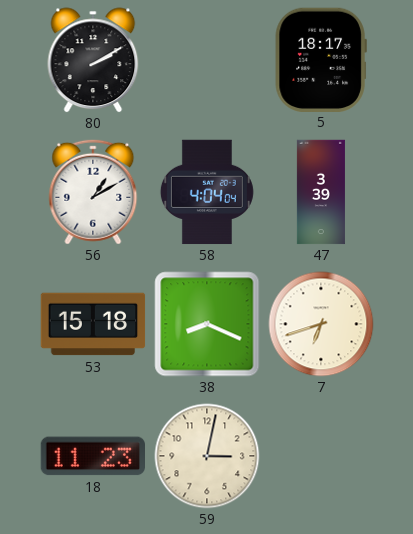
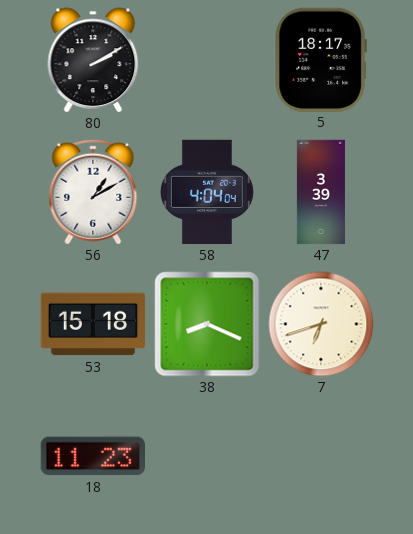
59: 3:02 -> none
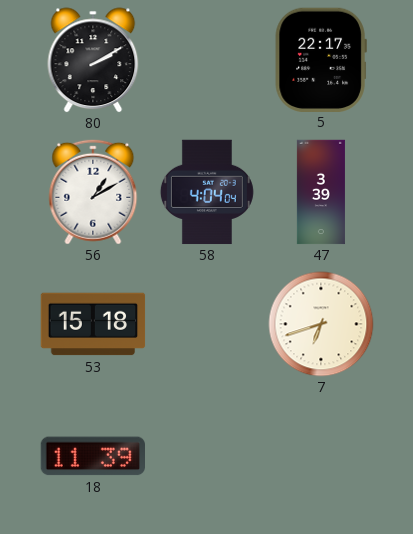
5: 18:17 -> 22:17
38: 8:19 -> none
18: 11:23 -> 11:39
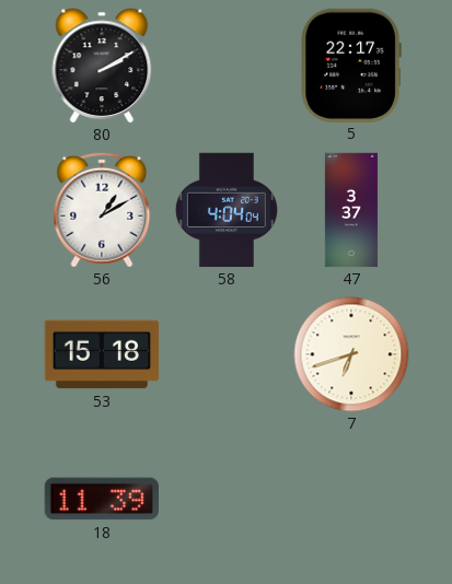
47: 3:39 -> 3:37
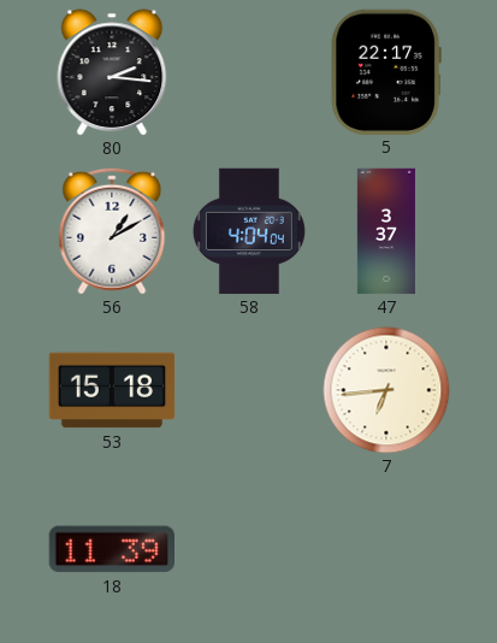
80: 2:10 -> 2:16
7: 6:42 -> 6:44
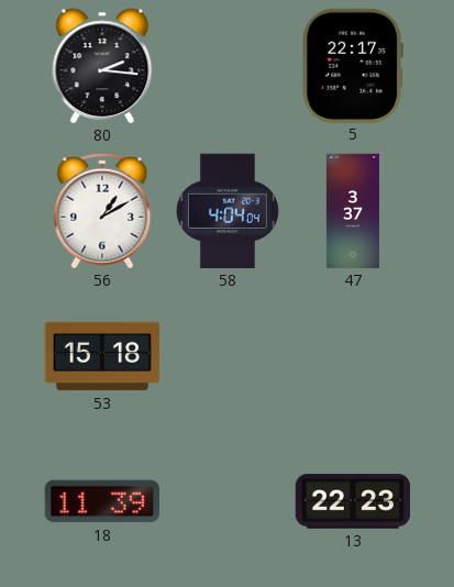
7: 6:44 -> none
13: none -> 22:23
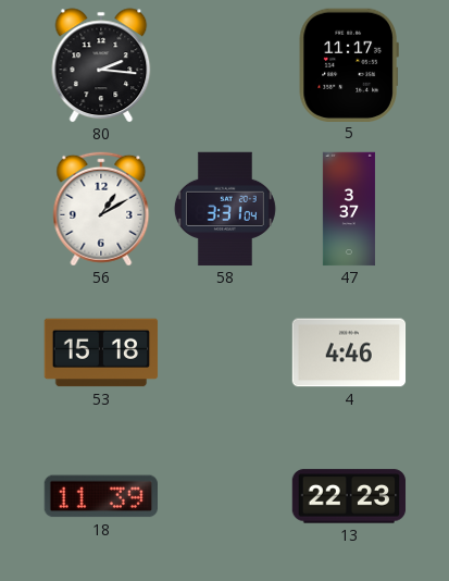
5: 22:17 -> 11:17
58: 4:04 -> 3:31
4: none -> 4:46
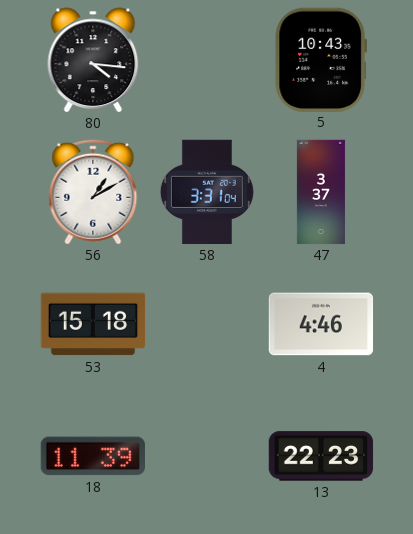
80: 2:16 -> 4:16
5: 11:17 -> 10:43
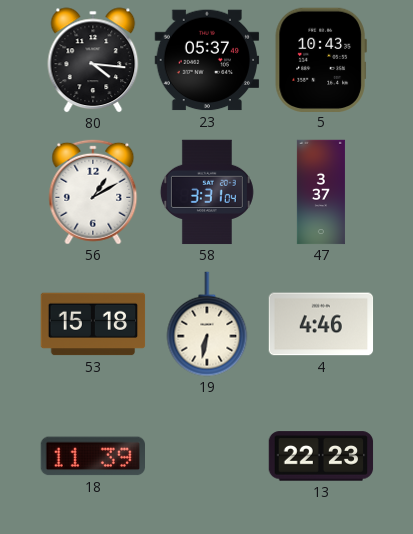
23: none -> 05:37
19: none -> 6:32
